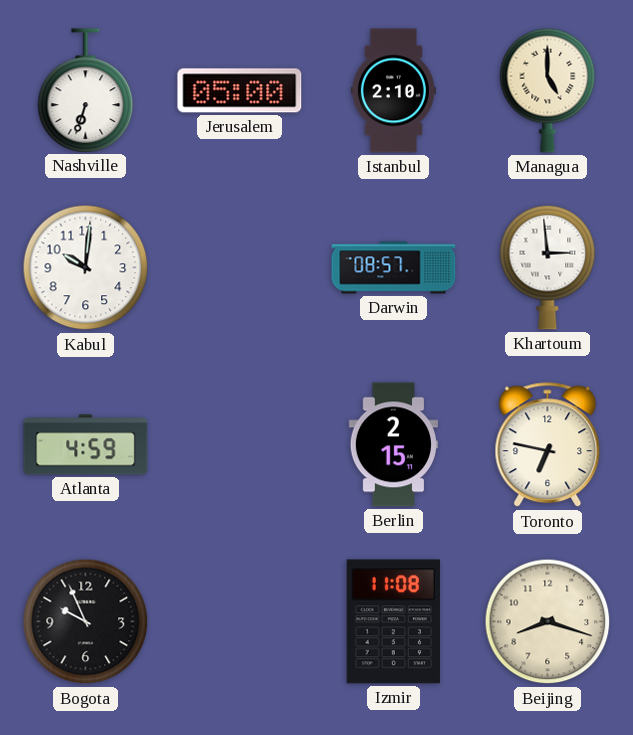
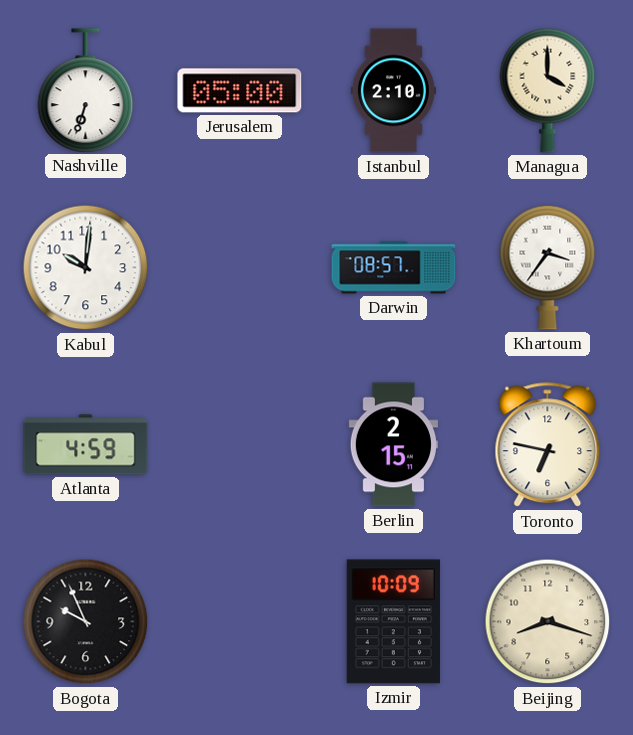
Managua: 5:00 -> 4:00
Khartoum: 2:59 -> 3:36
Izmir: 11:08 -> 10:09
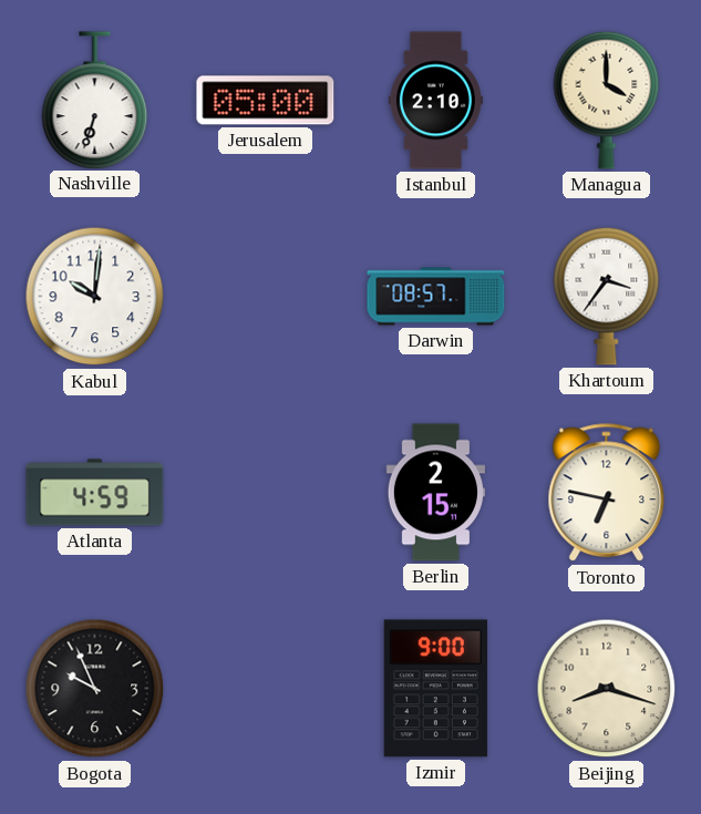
Izmir: 10:09 -> 9:00
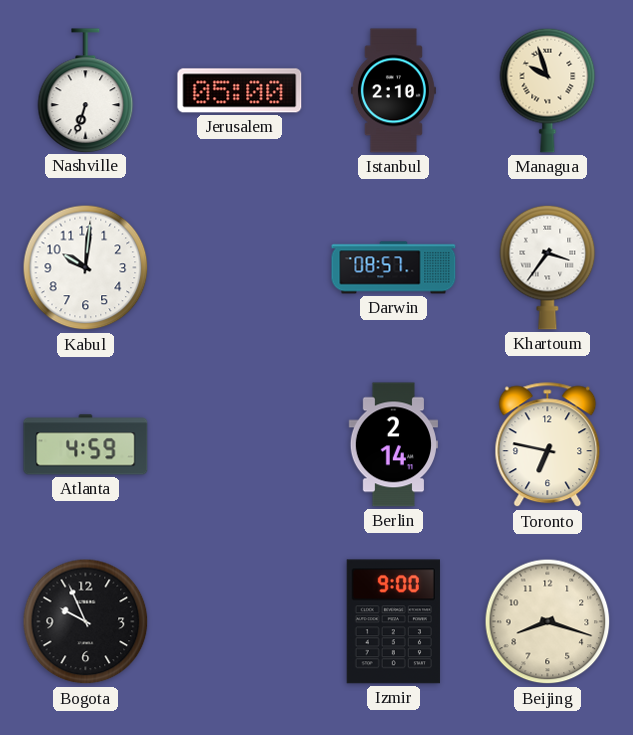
Managua: 4:00 -> 9:57
Berlin: 2:15 -> 2:14
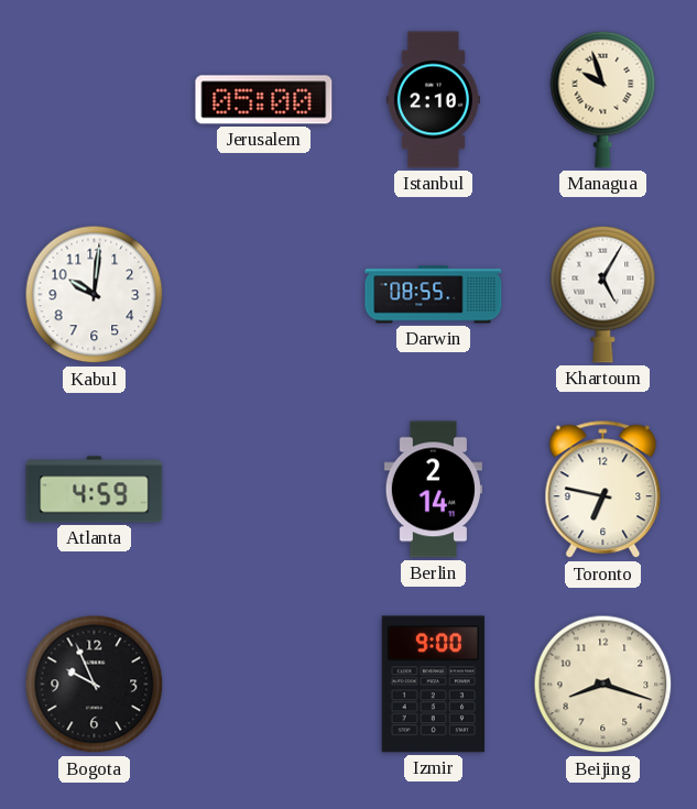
Nashville: 6:33 -> none
Darwin: 08:57 -> 08:55
Khartoum: 3:36 -> 5:05
